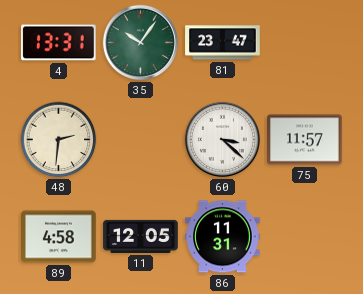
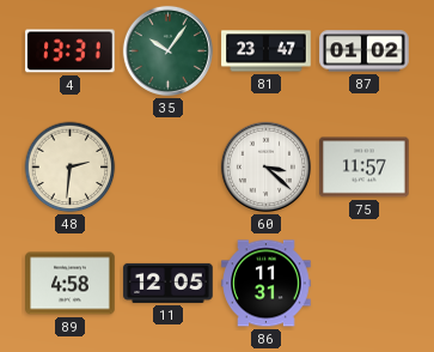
87: none -> 01:02
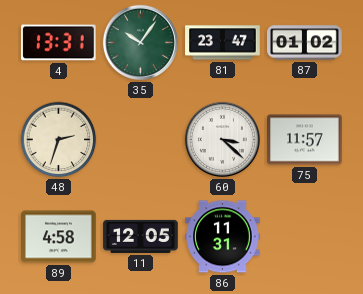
48: 2:31 -> 2:33
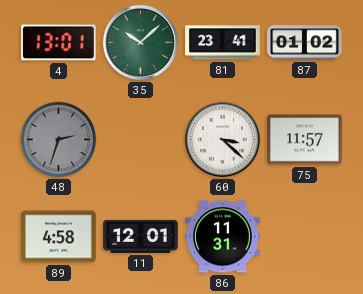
4: 13:31 -> 13:01
35: 10:06 -> 10:08
81: 23:47 -> 23:41
48 dial: cream -> grey
11: 12:05 -> 12:01
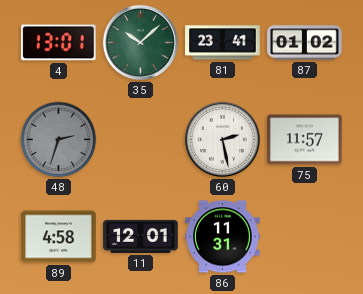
60: 3:22 -> 2:28
